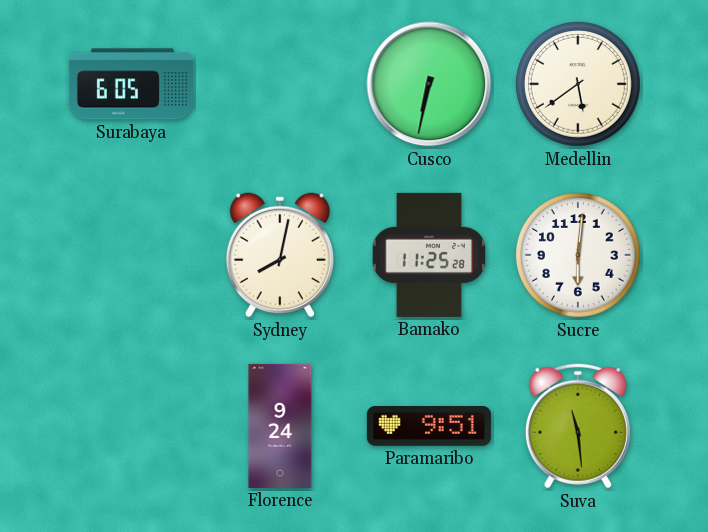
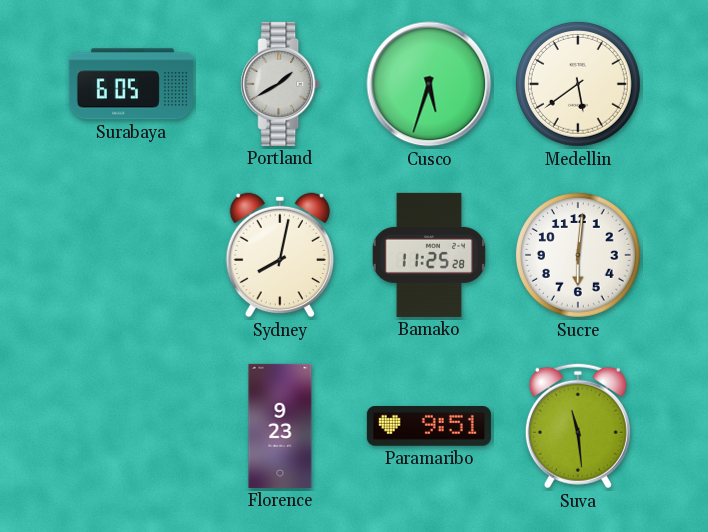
Portland: none -> 1:40
Cusco: 6:32 -> 5:33
Florence: 9:24 -> 9:23
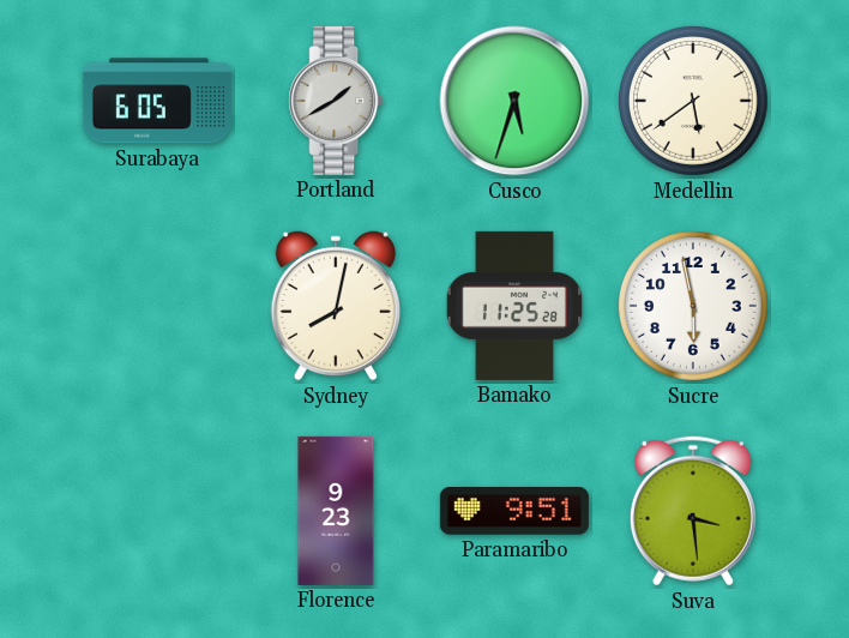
Sucre: 6:01 -> 5:58
Suva: 11:29 -> 3:29
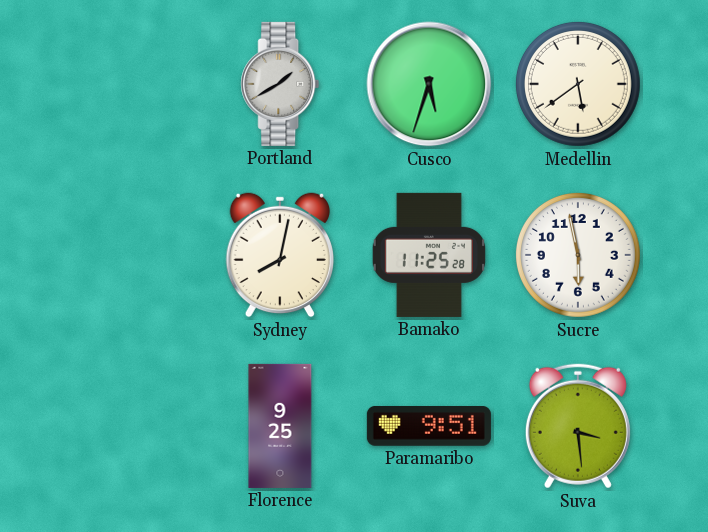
Surabaya: 6:05 -> none
Florence: 9:23 -> 9:25
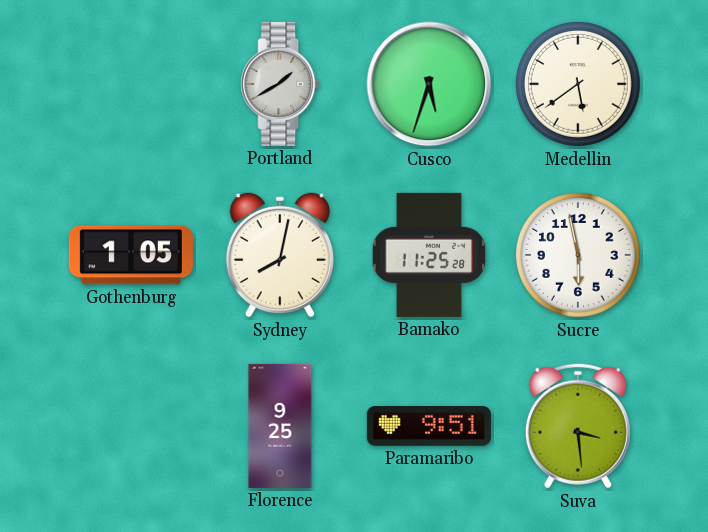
Gothenburg: none -> 1:05
